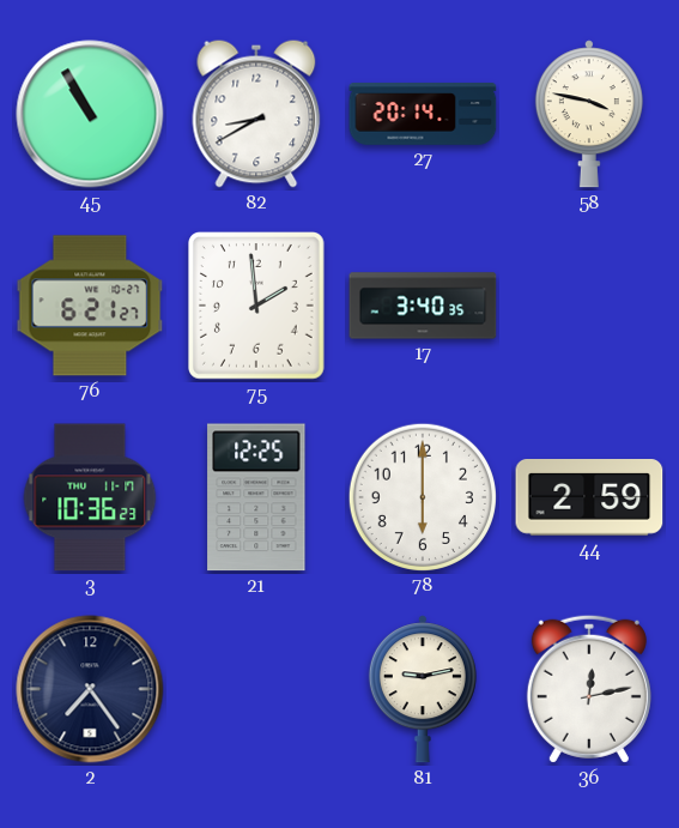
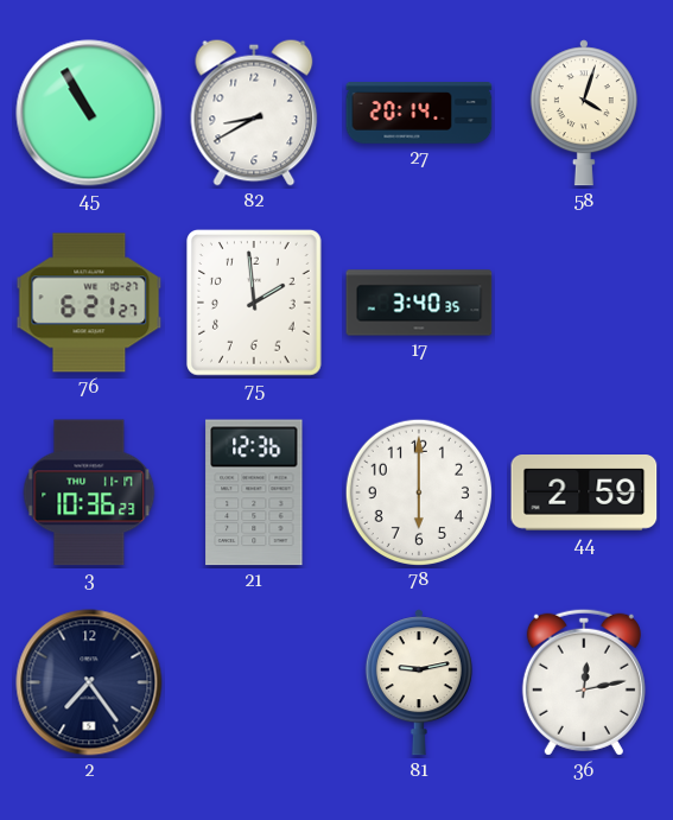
58: 3:47 -> 4:03
21: 12:25 -> 12:36
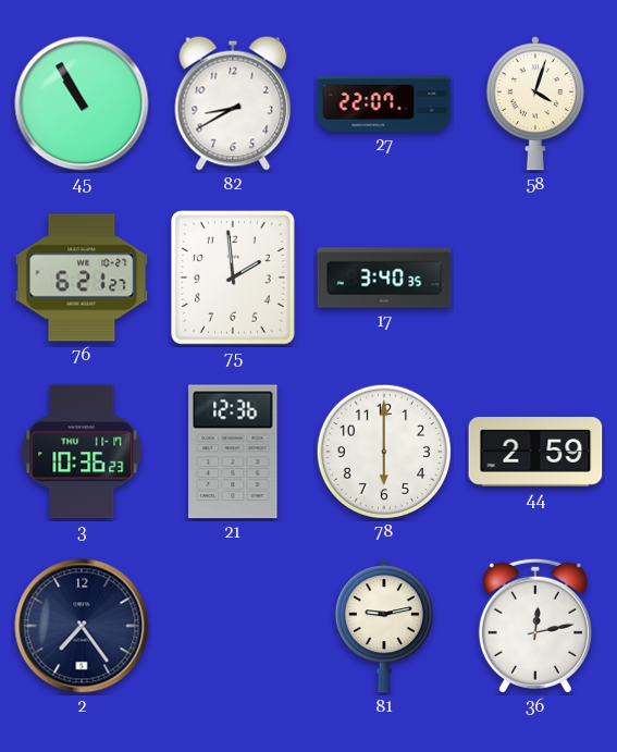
27: 20:14 -> 22:07
